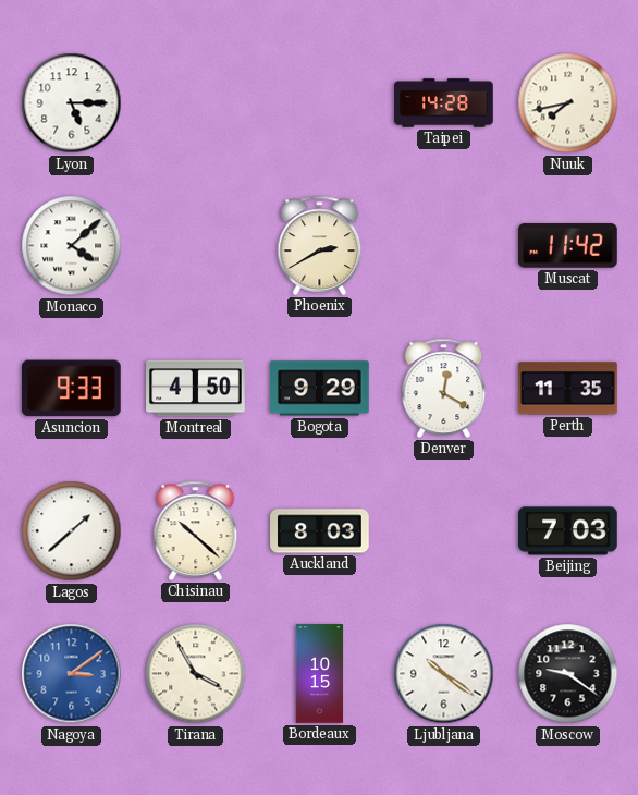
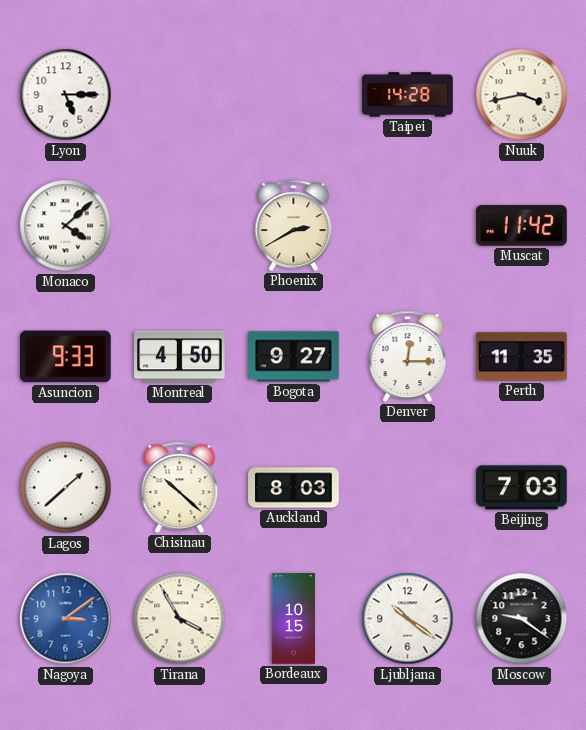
Nuuk: 7:43 -> 3:43
Bogota: 9:29 -> 9:27
Denver: 12:20 -> 12:15
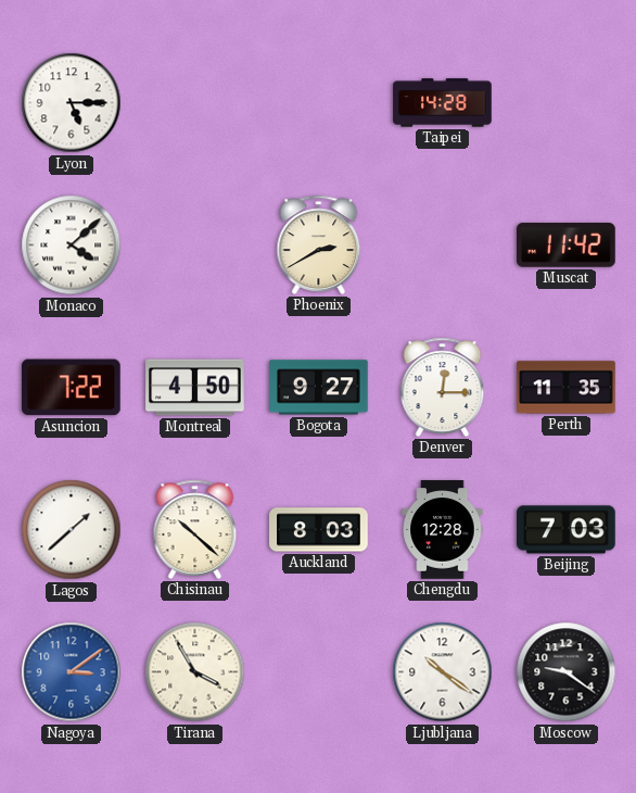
Nuuk: 3:43 -> none
Asuncion: 9:33 -> 7:22
Chengdu: none -> 12:28
Bordeaux: 10:15 -> none
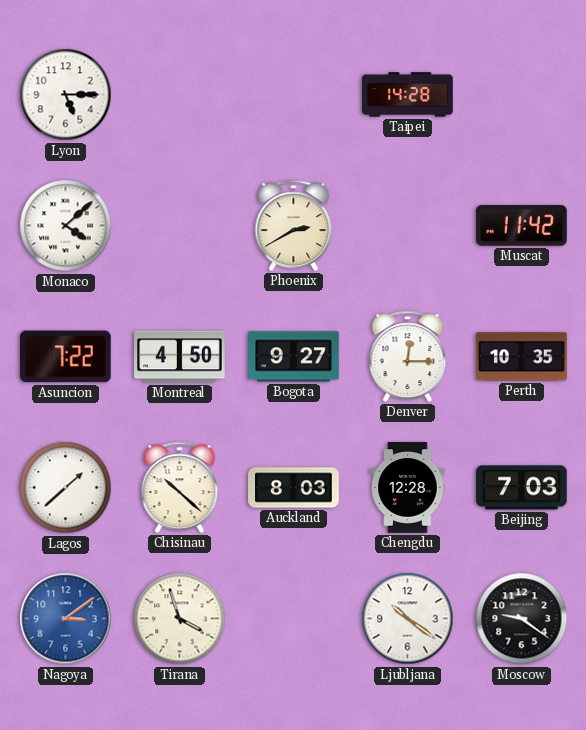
Perth: 11:35 -> 10:35
Tirana: 3:55 -> 3:57
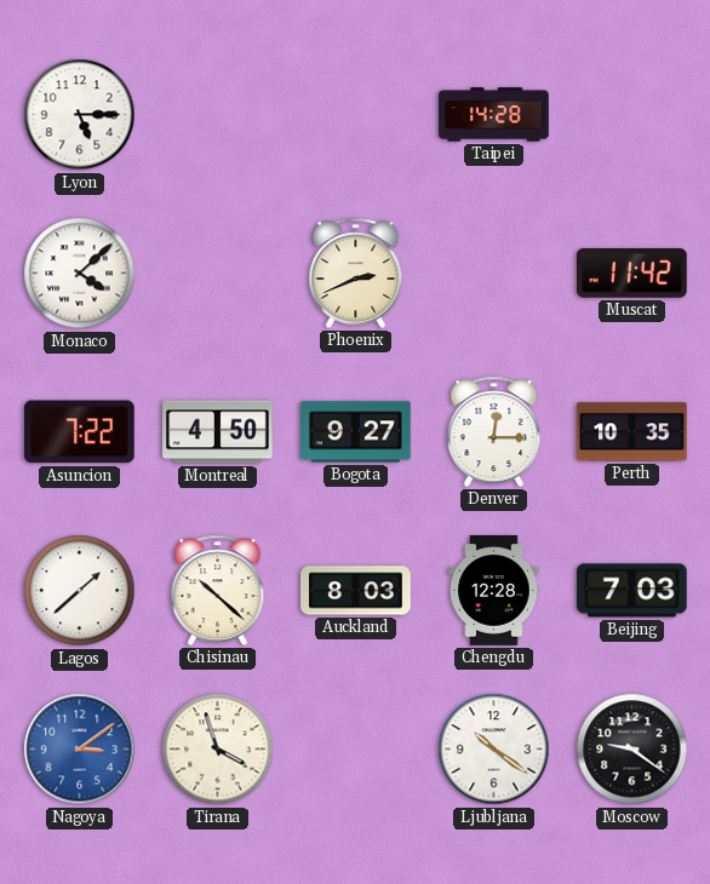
Phoenix: 2:40 -> 2:41
